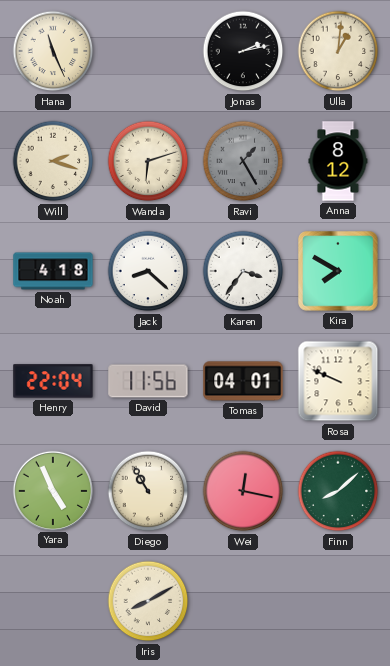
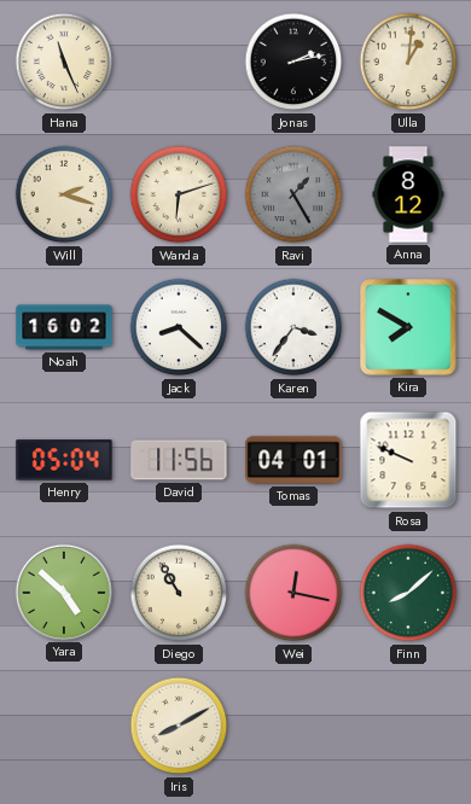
Noah: 4:18 -> 16:02
Henry: 22:04 -> 05:04
Yara: 4:56 -> 4:52
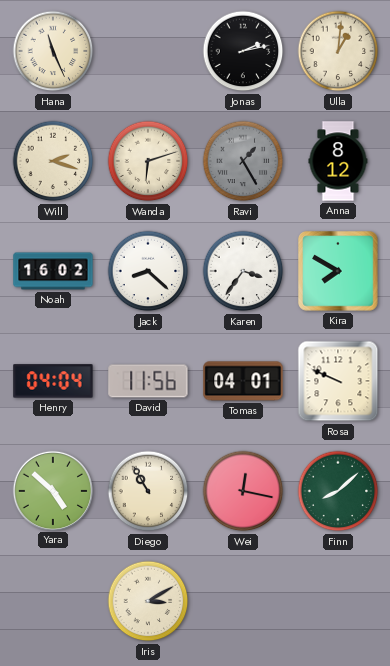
Henry: 05:04 -> 04:04
Iris: 8:10 -> 3:10
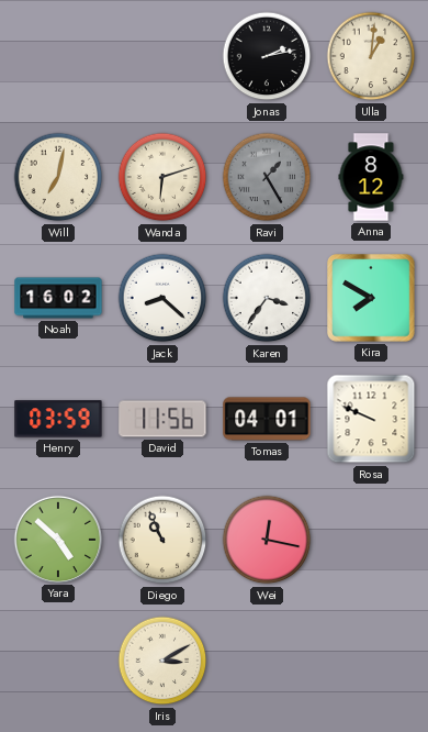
Hana: 11:26 -> none
Will: 2:18 -> 7:02
Henry: 04:04 -> 03:59
Diego: 10:55 -> 10:56
Finn: 8:08 -> none
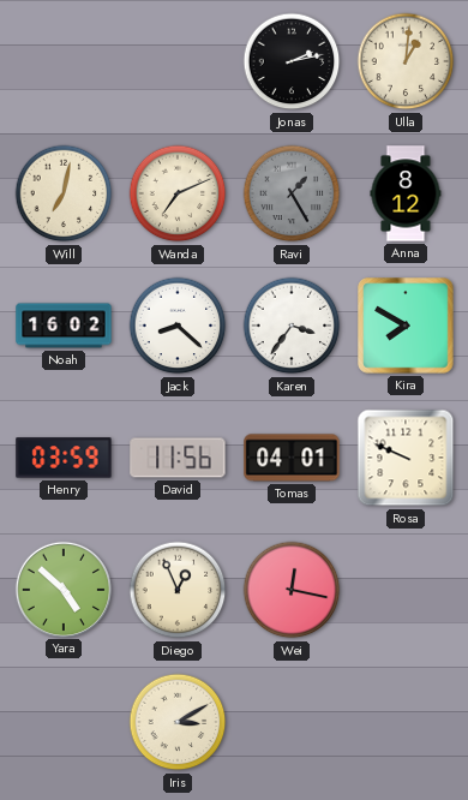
Wanda: 6:12 -> 7:11
Diego: 10:56 -> 12:56
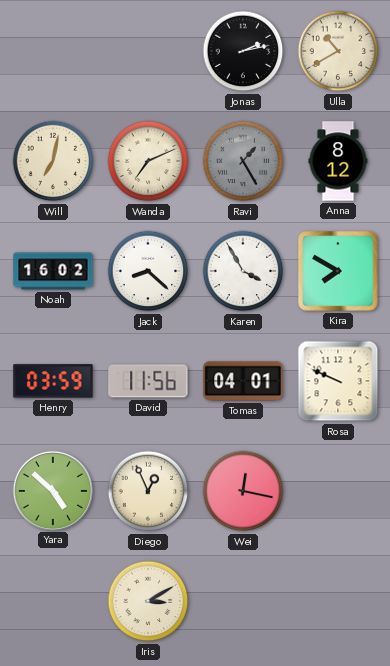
Ulla: 1:01 -> 10:40
Karen: 3:36 -> 3:55
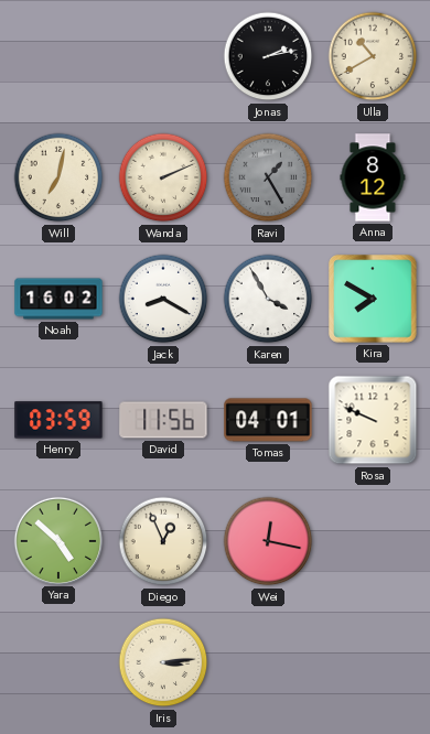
Wanda: 7:11 -> 2:11
Jack: 8:22 -> 8:20
Iris: 3:10 -> 3:14
